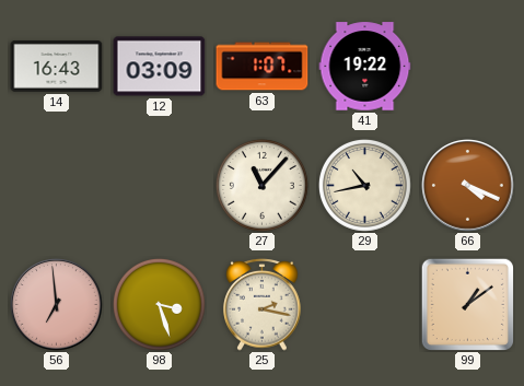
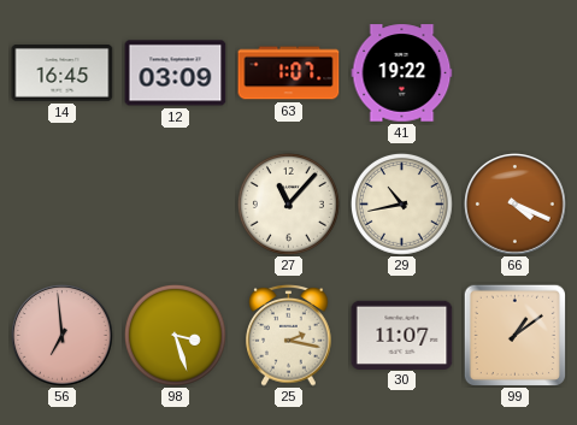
14: 16:43 -> 16:45
30: none -> 11:07
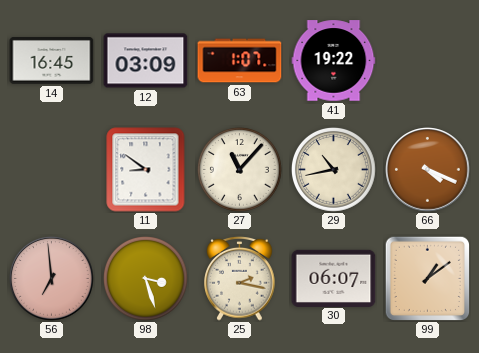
11: none -> 8:51
30: 11:07 -> 06:07
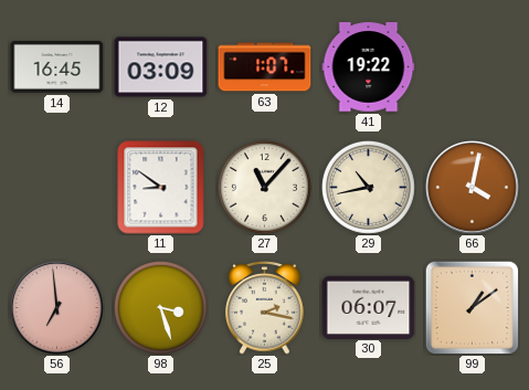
66: 4:19 -> 4:02
